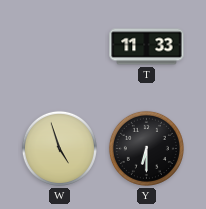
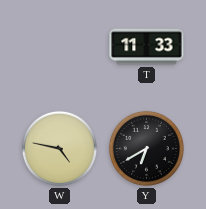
W: 4:57 -> 4:47
Y: 6:30 -> 6:40
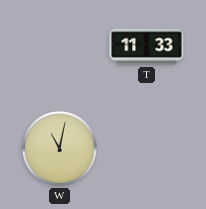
W: 4:47 -> 11:02
Y: 6:40 -> none
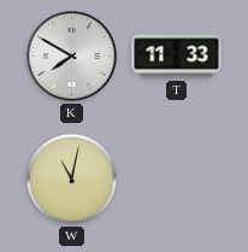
K: none -> 7:50
